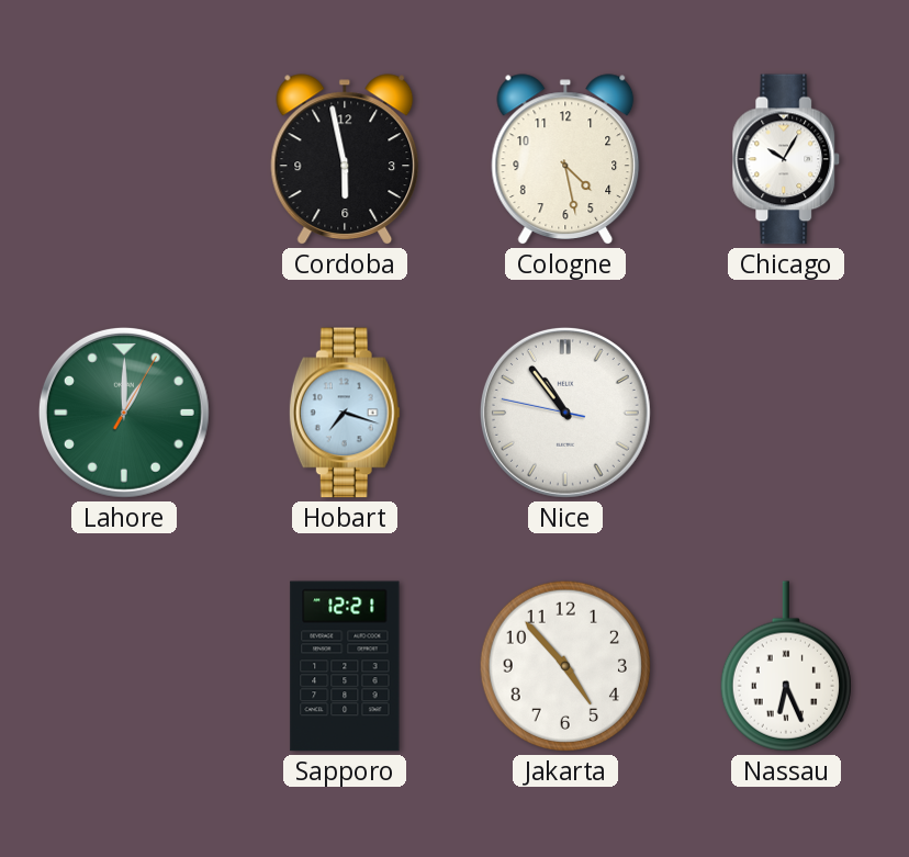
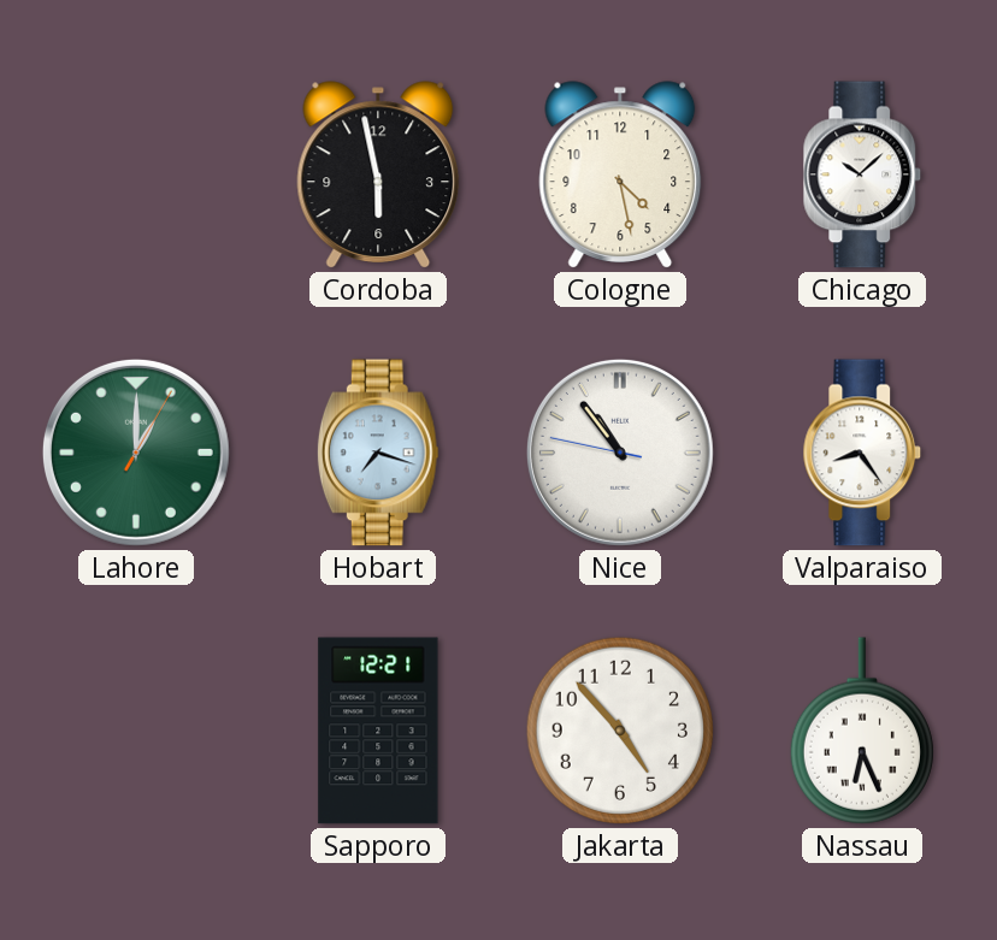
Chicago: 10:05 -> 10:08
Valparaiso: none -> 8:24
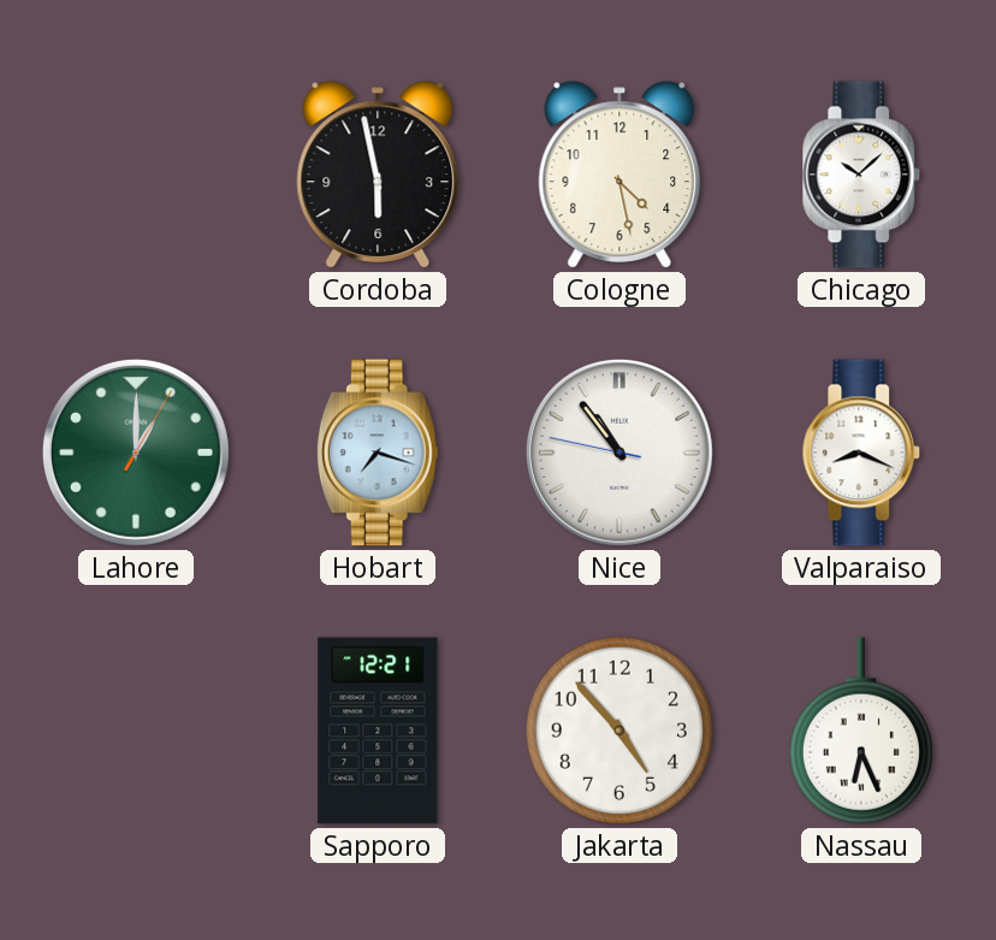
Valparaiso: 8:24 -> 8:19
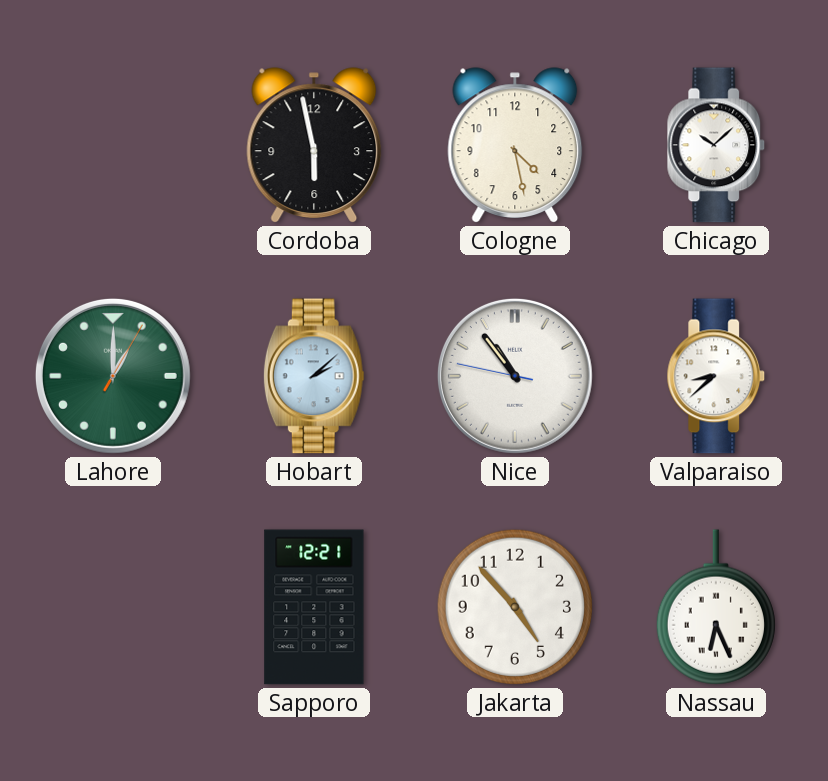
Hobart: 7:18 -> 2:08
Valparaiso: 8:19 -> 8:38
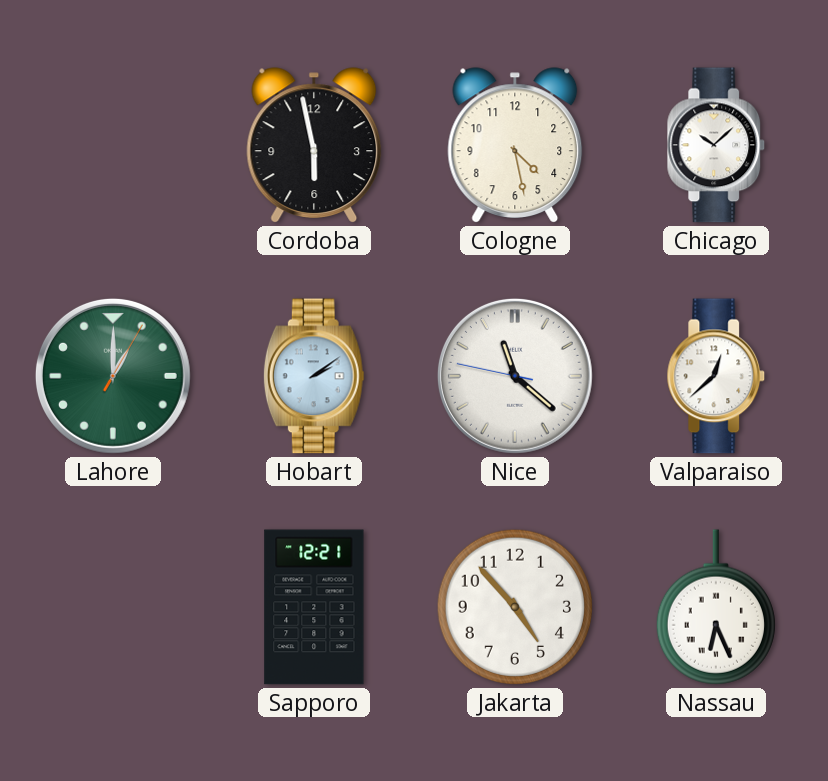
Hobart: 2:08 -> 2:09
Nice: 10:53 -> 11:21
Valparaiso: 8:38 -> 12:38
